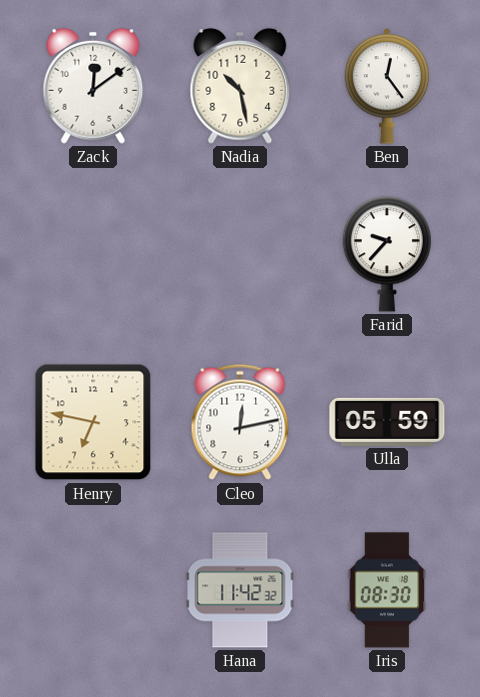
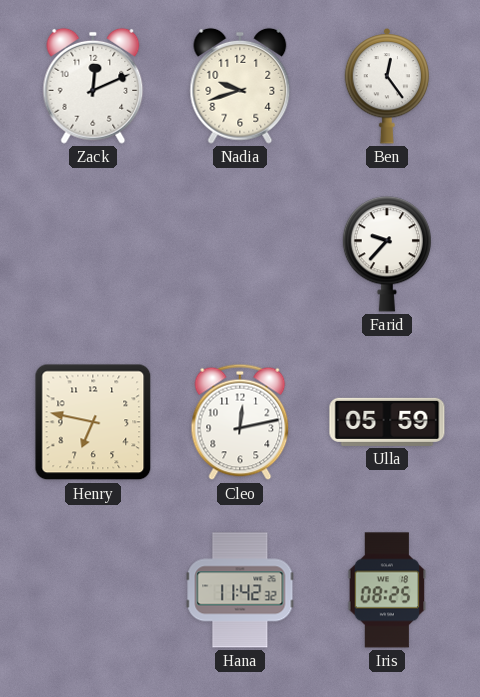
Zack: 12:09 -> 12:11
Nadia: 10:28 -> 9:42
Iris: 08:30 -> 08:25
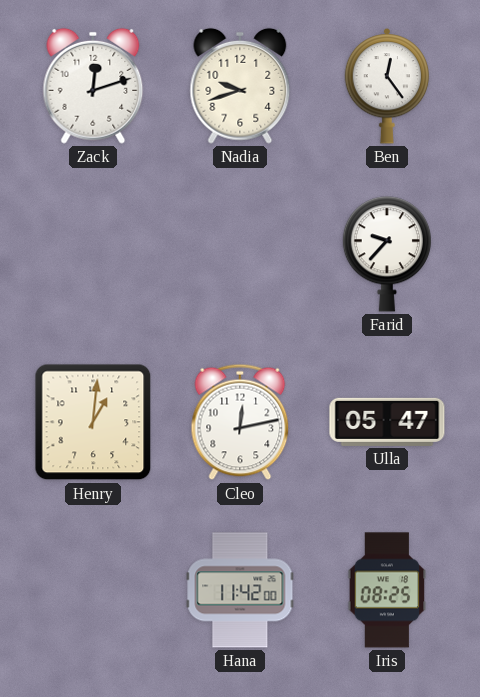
Zack: 12:11 -> 12:12
Henry: 6:47 -> 1:01
Ulla: 05:59 -> 05:47
Hana: 11:42:32 -> 11:42:00
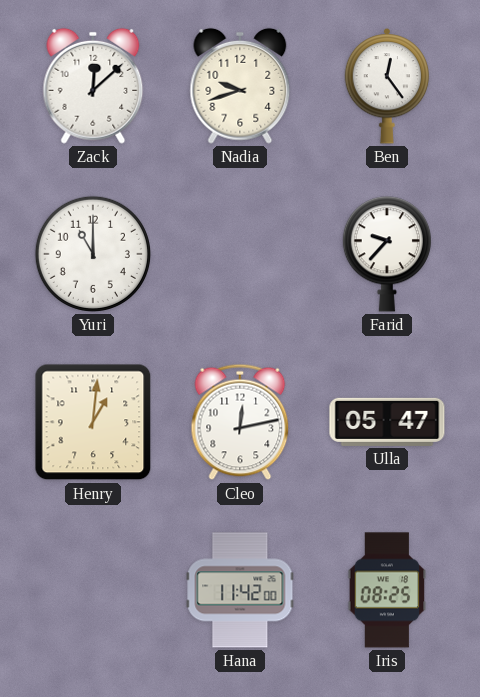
Zack: 12:12 -> 12:08
Yuri: none -> 11:00
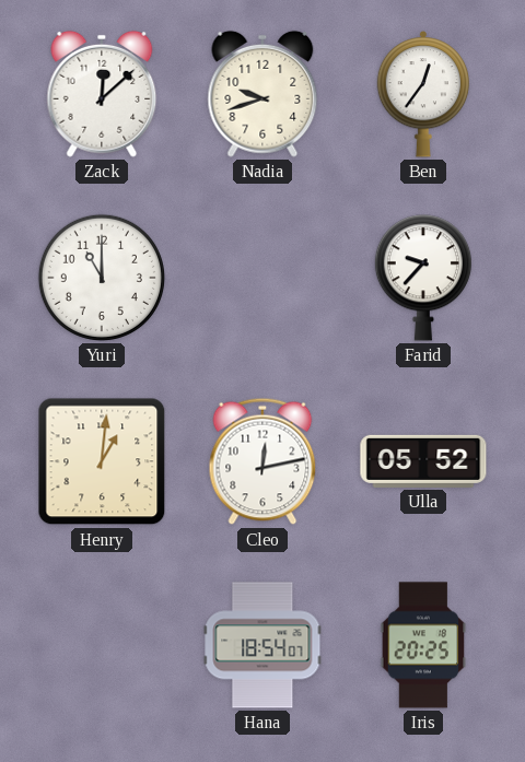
Ben: 12:24 -> 12:36
Ulla: 05:47 -> 05:52
Hana: 11:42 -> 18:54
Iris: 08:25 -> 20:25
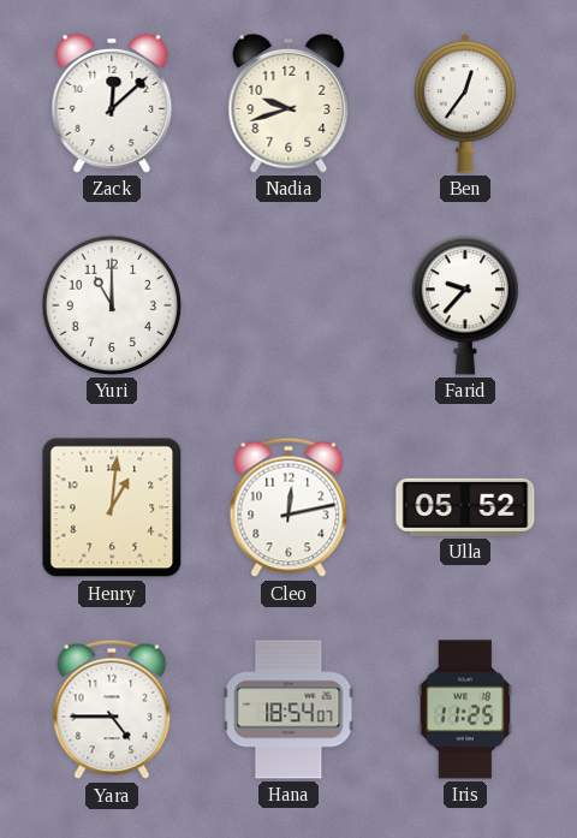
Yara: none -> 4:45
Iris: 20:25 -> 11:25
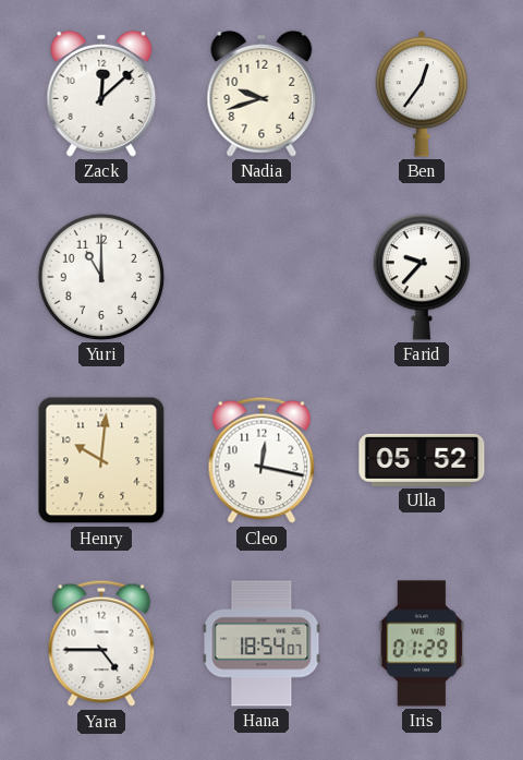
Henry: 1:01 -> 10:01
Cleo: 12:13 -> 12:17
Iris: 11:25 -> 01:29
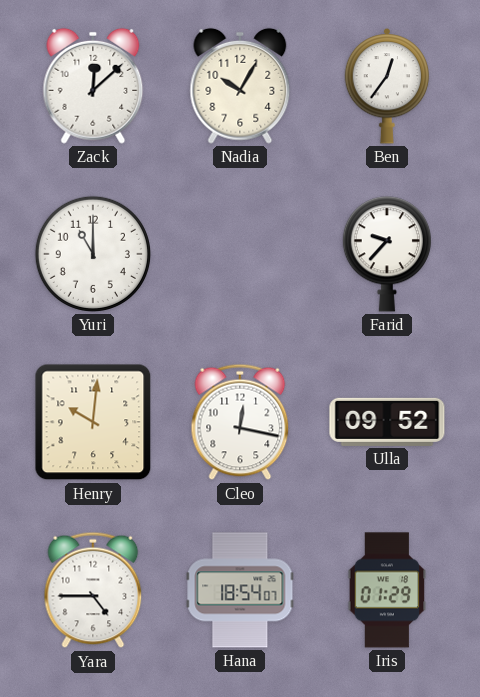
Nadia: 9:42 -> 10:05
Ulla: 05:52 -> 09:52
